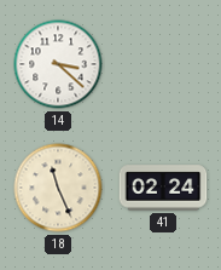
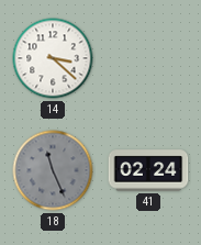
18 dial: cream -> grey
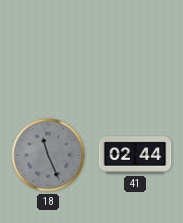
14: 3:22 -> none
41: 02:24 -> 02:44
